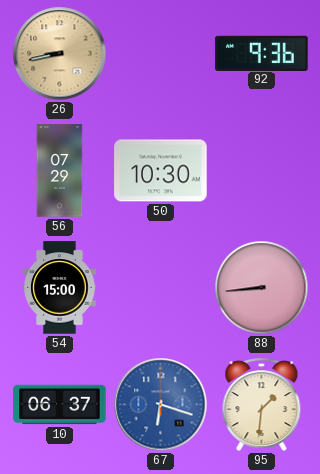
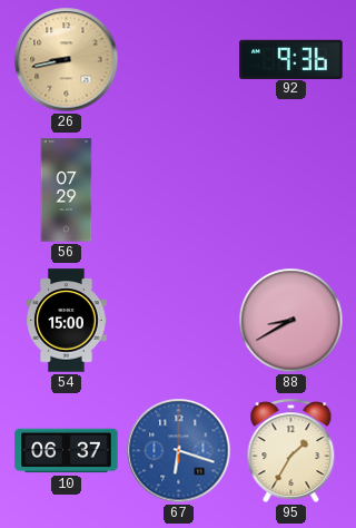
50: 10:30 -> none
88: 8:44 -> 8:40
95: 1:31 -> 1:35
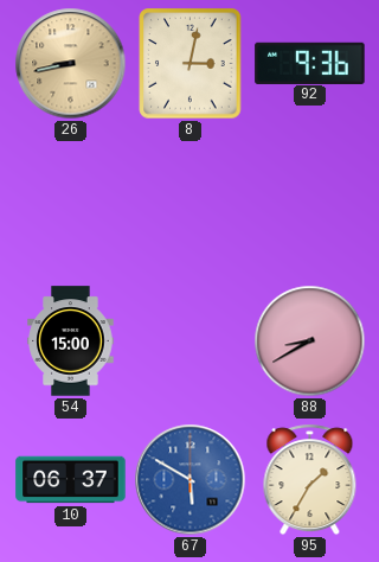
8: none -> 3:02
56: 07:29 -> none
67: 6:18 -> 5:50
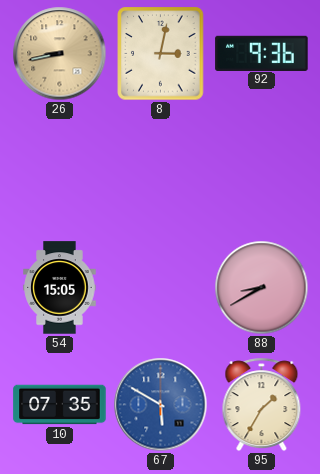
54: 15:00 -> 15:05
10: 06:37 -> 07:35
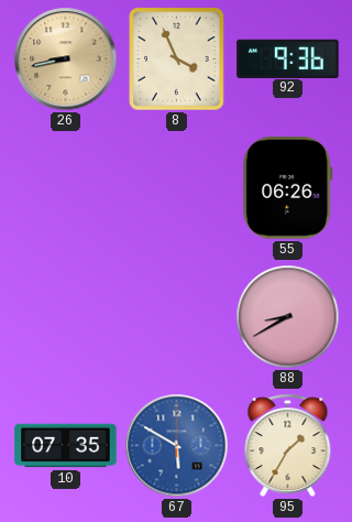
8: 3:02 -> 3:56
55: none -> 06:26
54: 15:05 -> none
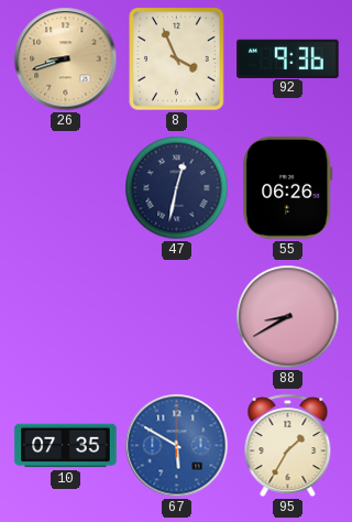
26: 8:43 -> 8:42
47: none -> 12:32
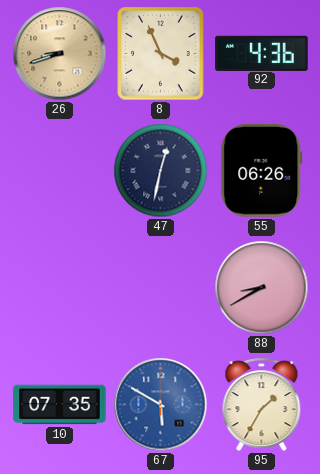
92: 9:36 -> 4:36
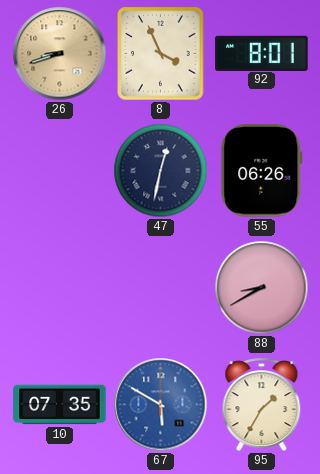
92: 4:36 -> 8:01
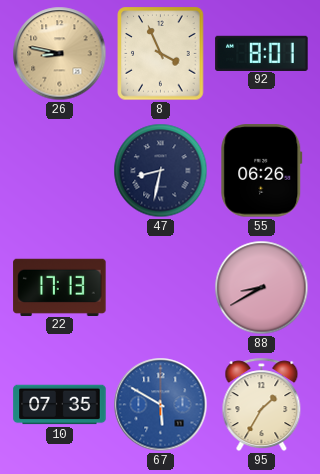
26: 8:42 -> 8:47
47: 12:32 -> 8:32
22: none -> 17:13
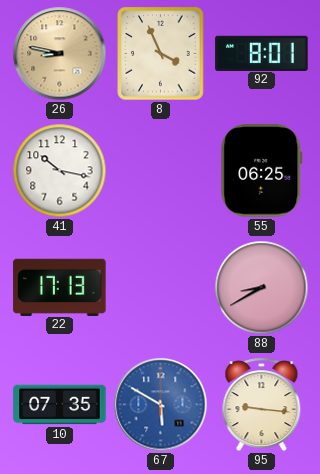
41: none -> 10:17
47: 8:32 -> none
55: 06:26 -> 06:25
95: 1:35 -> 9:16
